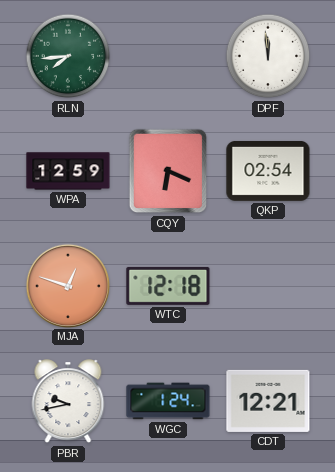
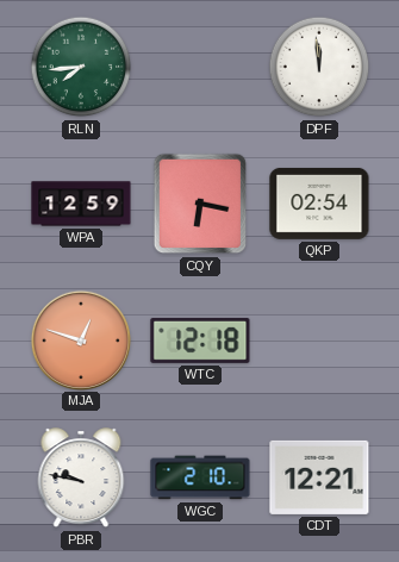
CQY: 6:19 -> 6:17
PBR: 9:43 -> 9:47
WGC: 1:24 -> 2:10
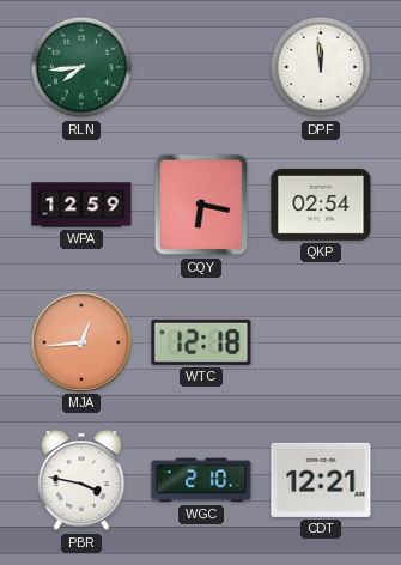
MJA: 12:48 -> 12:44
PBR: 9:47 -> 3:47
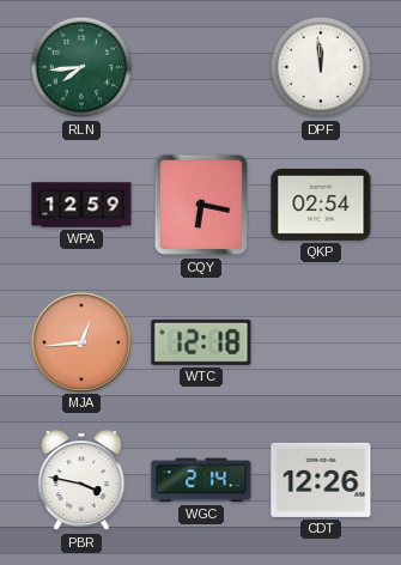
WGC: 2:10 -> 2:14
CDT: 12:21 -> 12:26
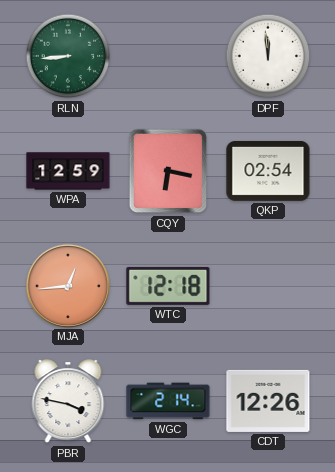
RLN: 7:44 -> 8:44
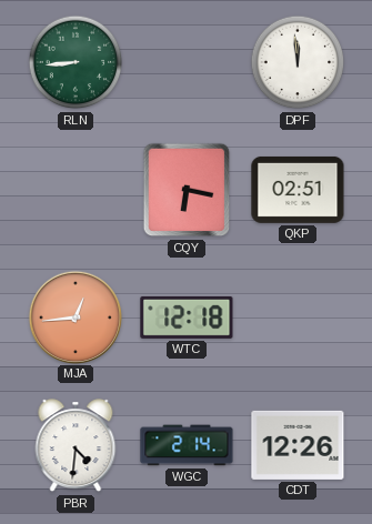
WPA: 12:59 -> none
QKP: 02:54 -> 02:51
PBR: 3:47 -> 4:31
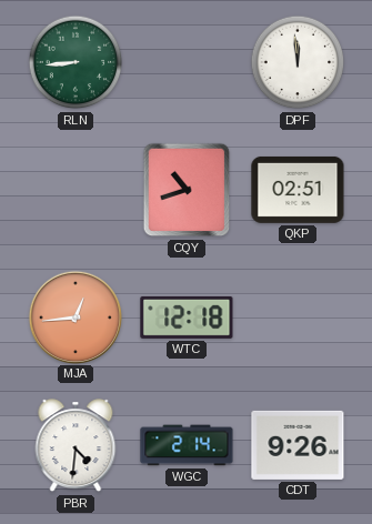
CQY: 6:17 -> 10:42
CDT: 12:26 -> 9:26
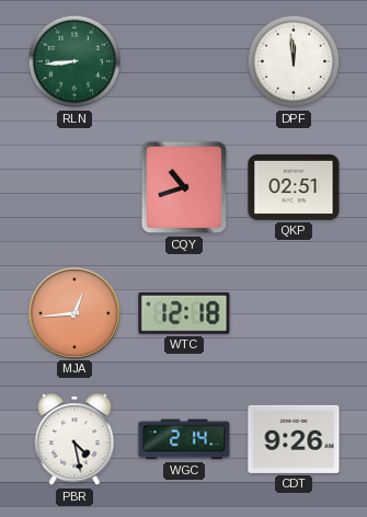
PBR: 4:31 -> 4:28
